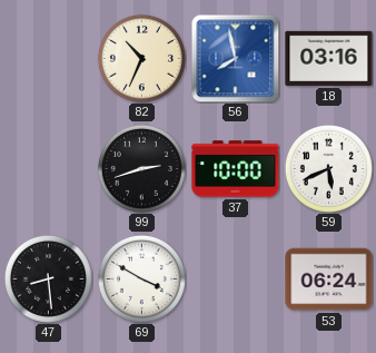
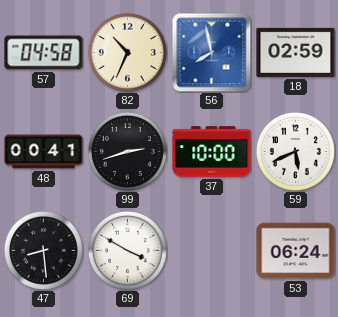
57: none -> 04:58
18: 03:16 -> 02:59
48: none -> 00:41
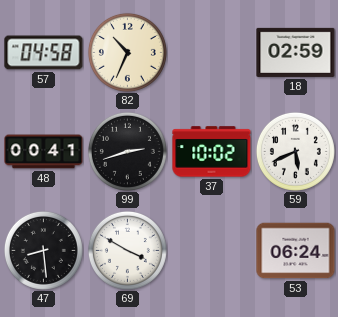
56: 7:58 -> none
37: 10:00 -> 10:02
